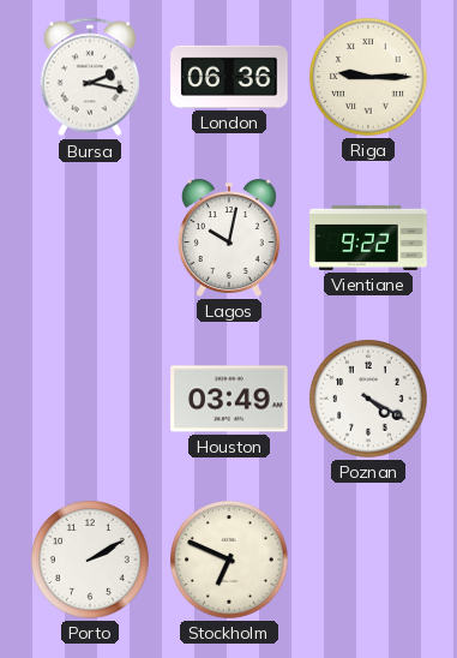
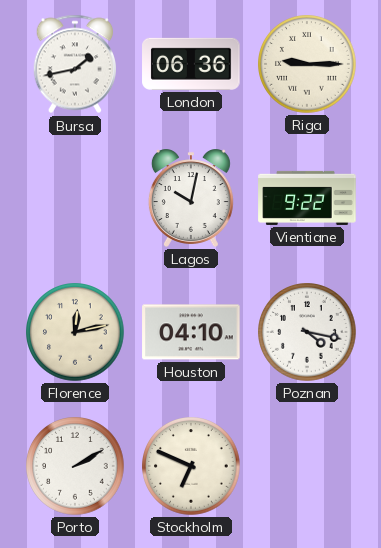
Bursa: 2:17 -> 1:43
Florence: none -> 12:13
Houston: 03:49 -> 04:10
Poznan: 4:20 -> 4:17
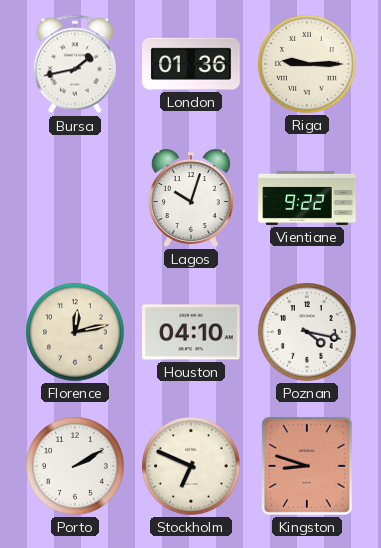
London: 06:36 -> 01:36
Lagos: 10:02 -> 10:03
Kingston: none -> 8:48
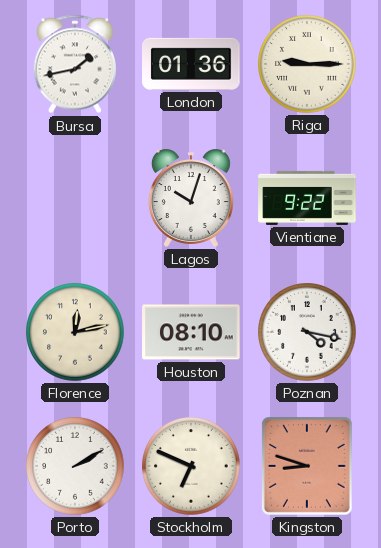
Houston: 04:10 -> 08:10
